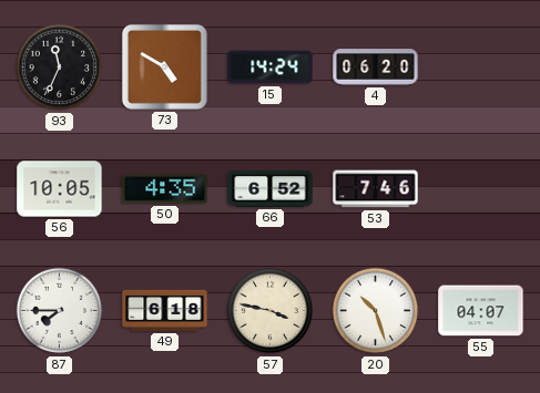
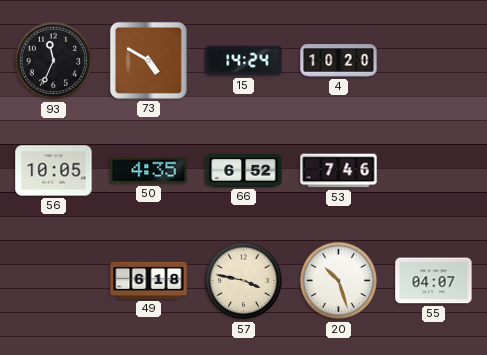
4: 06:20 -> 10:20
87: 7:45 -> none
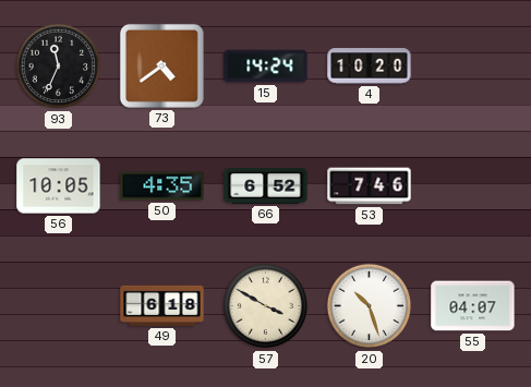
73: 4:50 -> 4:39
57: 3:47 -> 3:50
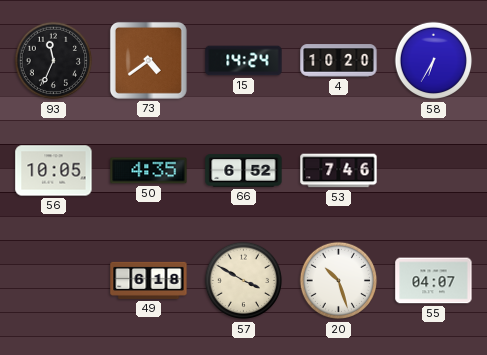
58: none -> 6:35
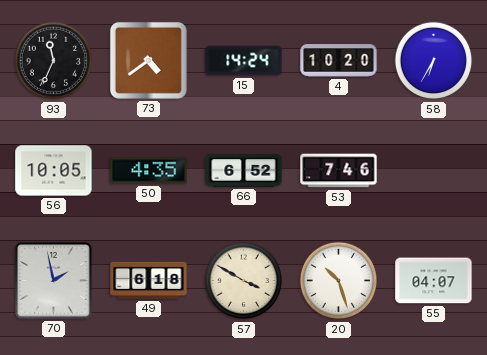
70: none -> 1:58
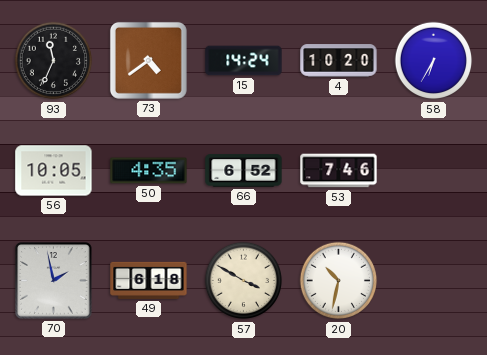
20: 10:27 -> 10:32
55: 04:07 -> none
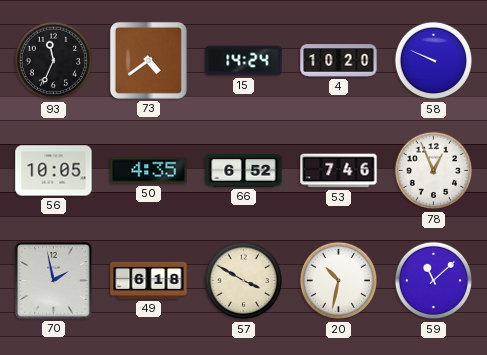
58: 6:35 -> 9:49
78: none -> 12:56
59: none -> 11:08
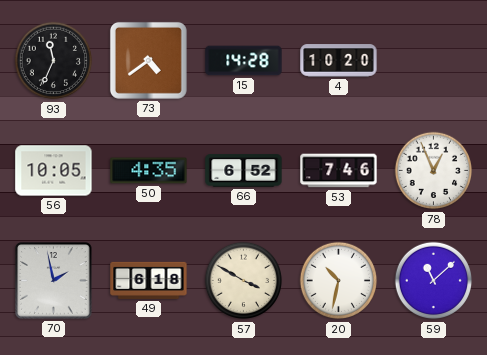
15: 14:24 -> 14:28
58: 9:49 -> none
